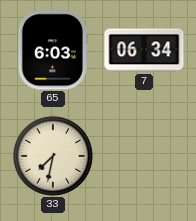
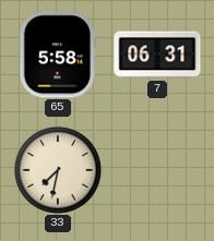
65: 6:03 -> 5:58
7: 06:34 -> 06:31
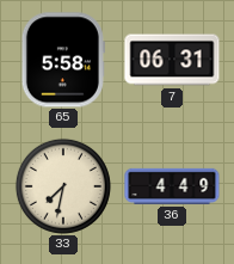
36: none -> 4:49
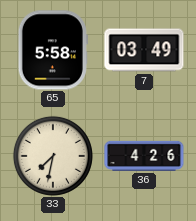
7: 06:31 -> 03:49
36: 4:49 -> 4:26
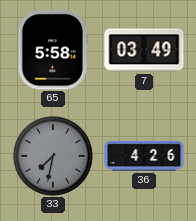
33 dial: cream -> grey
